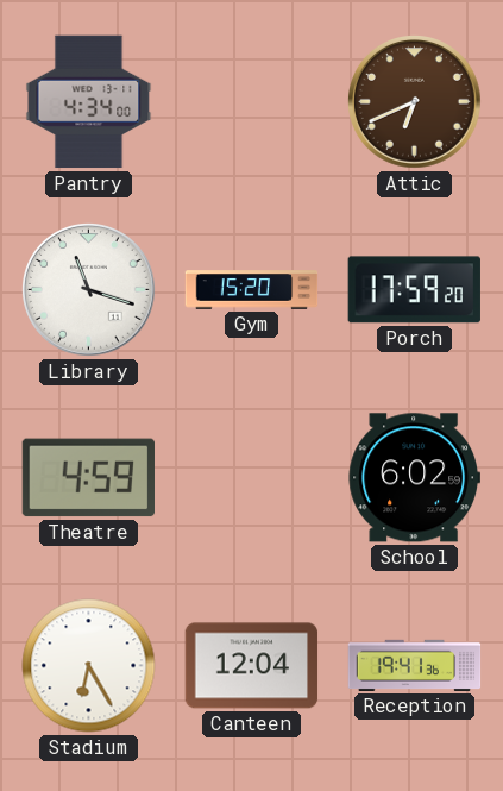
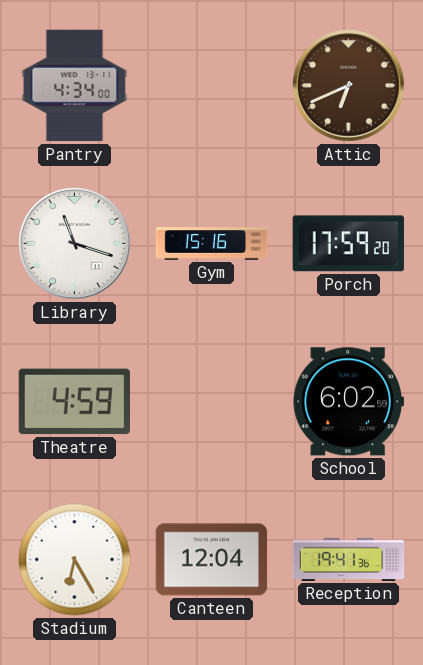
Gym: 15:20 -> 15:16
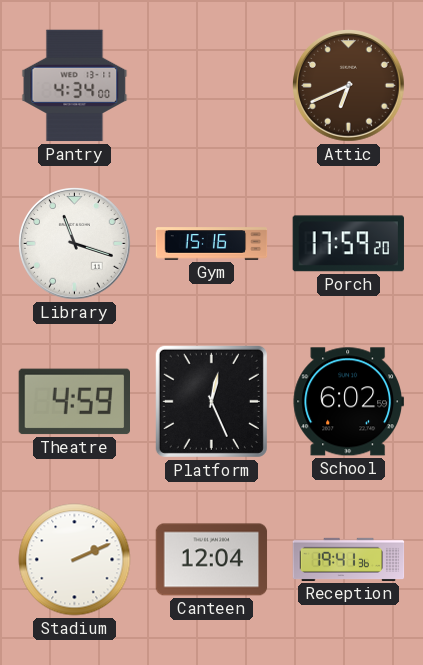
Platform: none -> 12:26
Stadium: 6:25 -> 2:11
